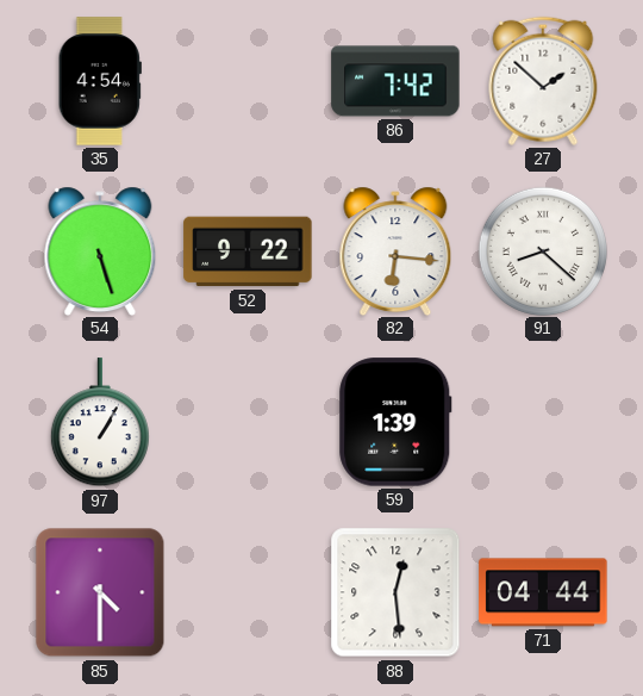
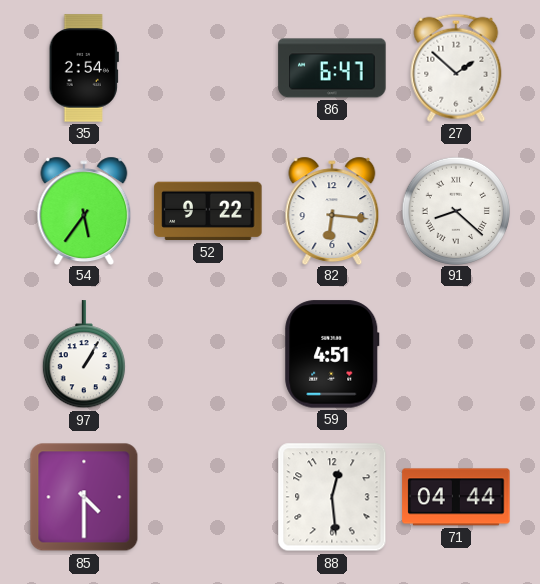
35: 4:54 -> 2:54
86: 7:42 -> 6:47
54: 5:27 -> 5:36
59: 1:39 -> 4:51
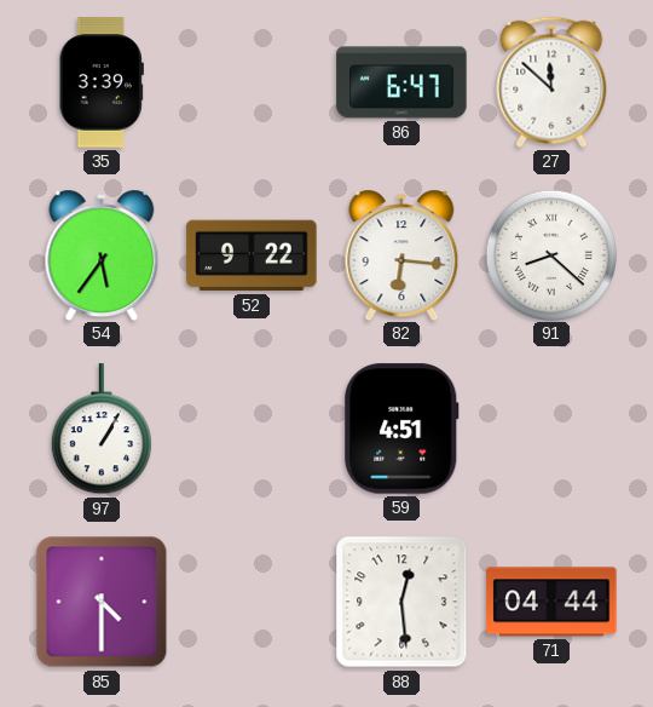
35: 2:54 -> 3:39
27: 1:52 -> 11:52
